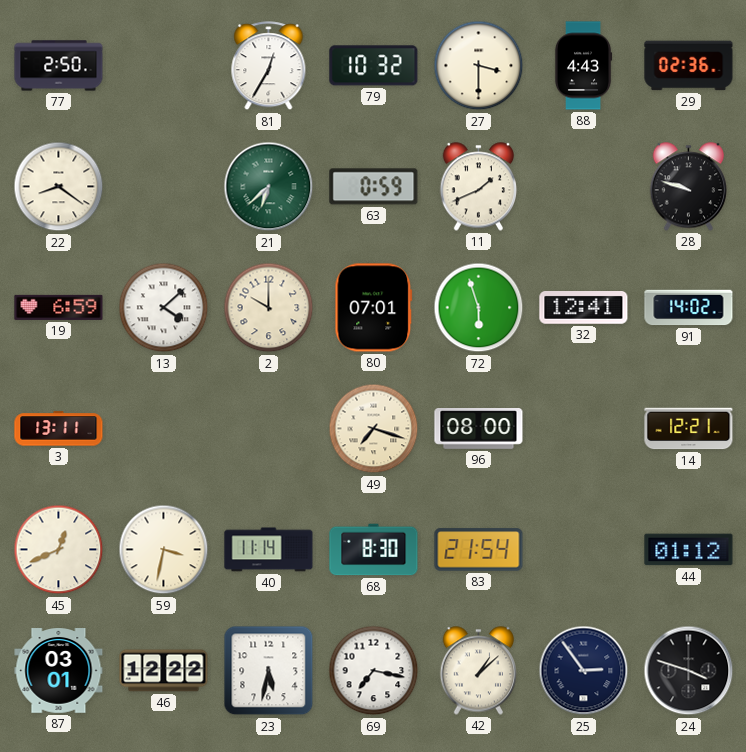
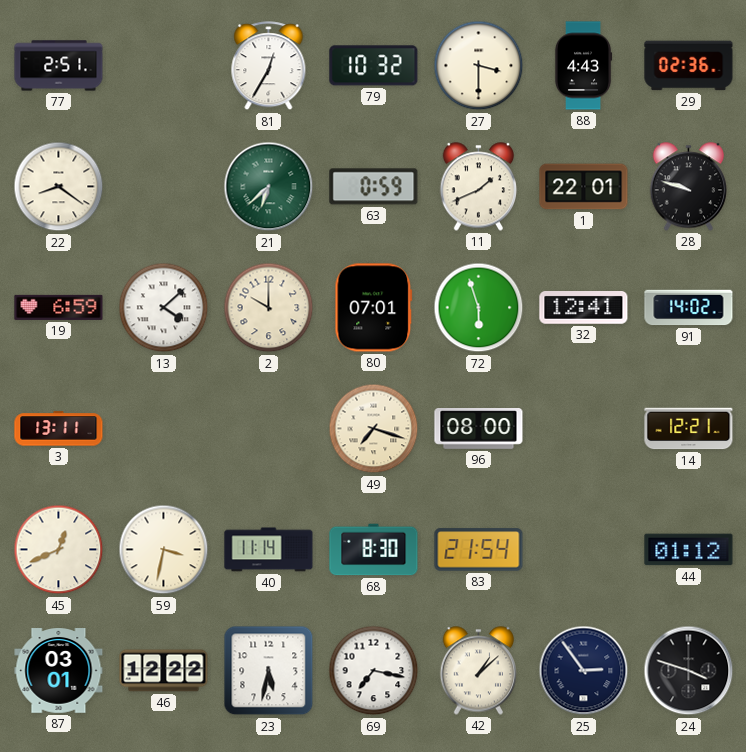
77: 2:50 -> 2:51
1: none -> 22:01
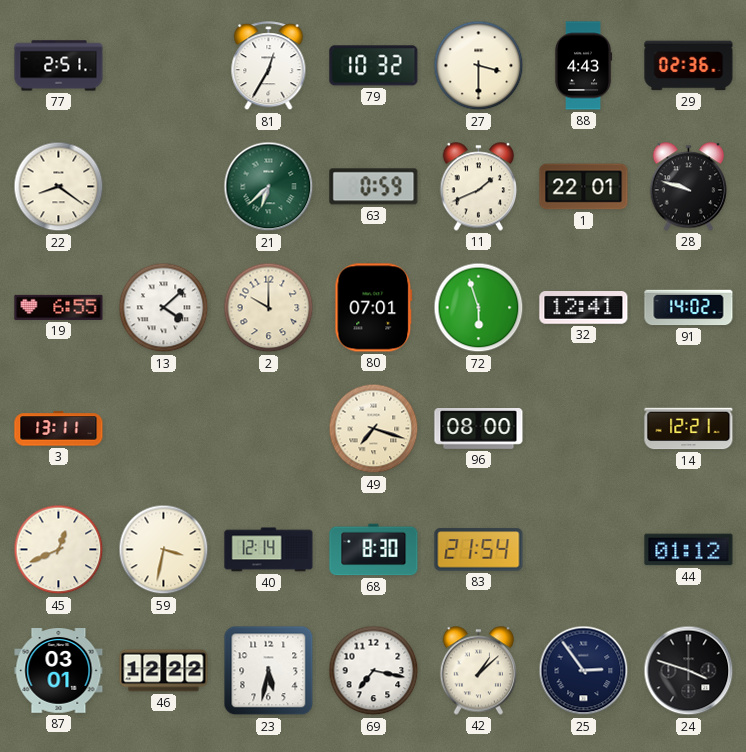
19: 6:59 -> 6:55
40: 11:14 -> 12:14
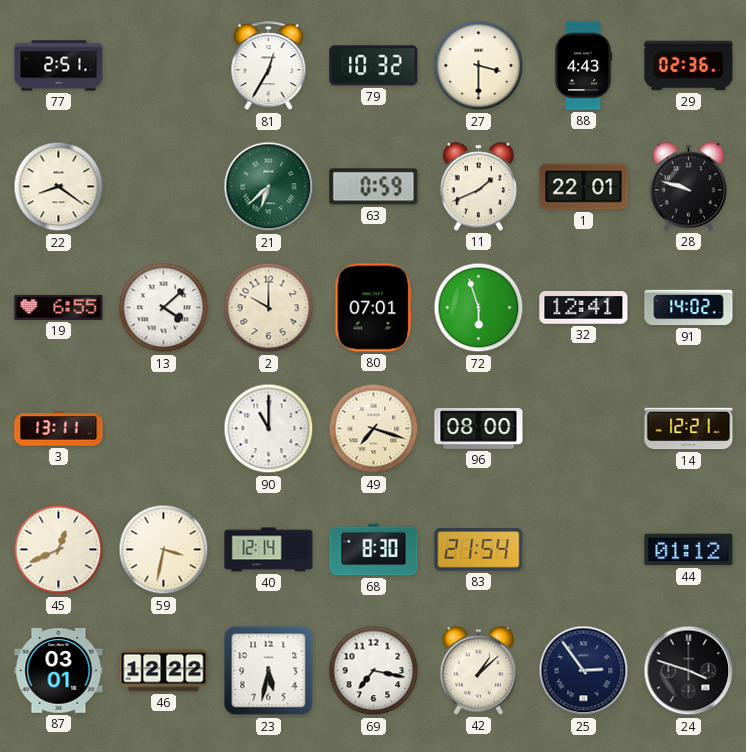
90: none -> 11:00
